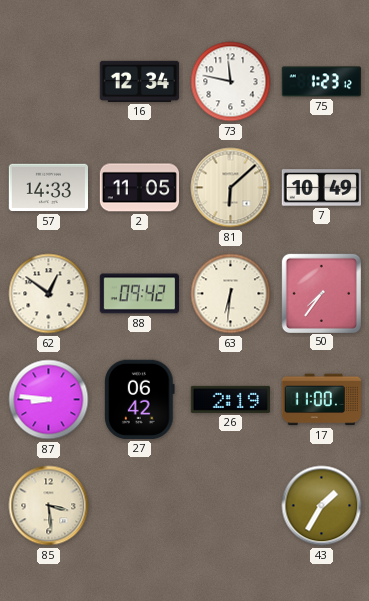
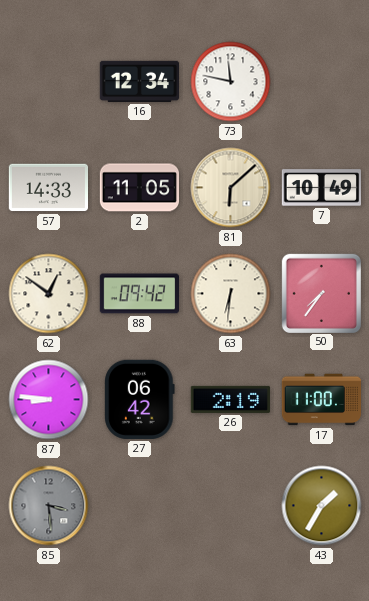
75: 1:23 -> none
85 dial: cream -> grey
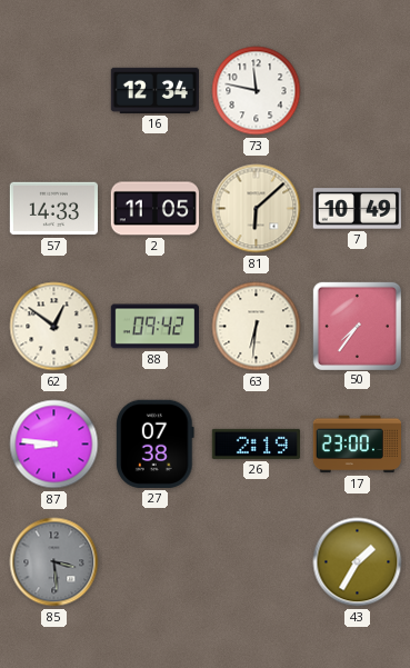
27: 06:42 -> 07:38
17: 11:00 -> 23:00
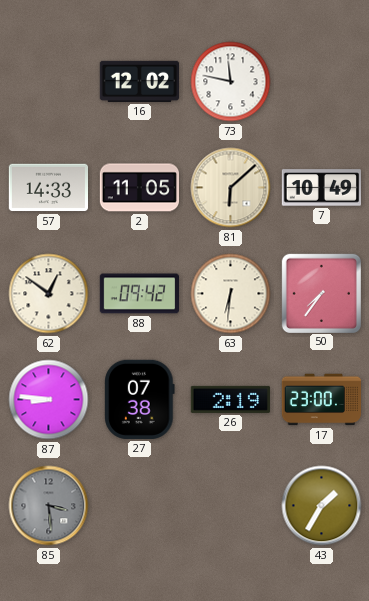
16: 12:34 -> 12:02
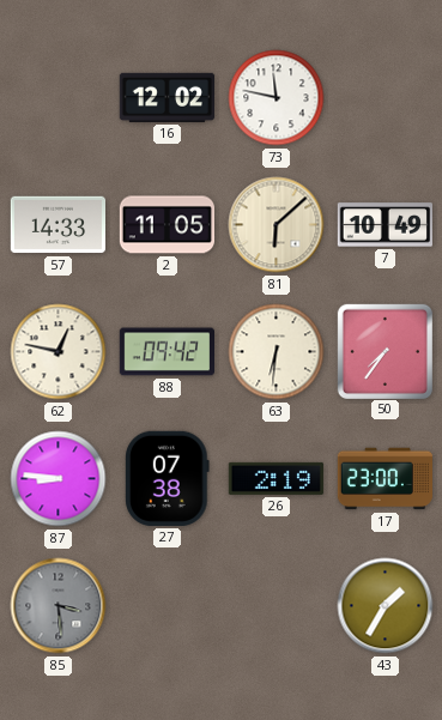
62: 12:51 -> 12:47
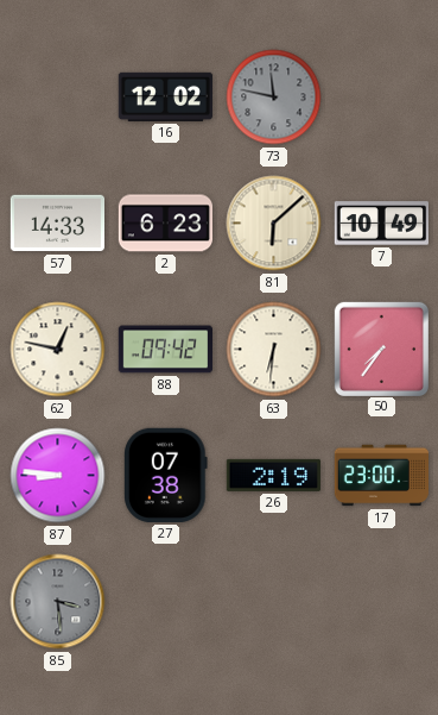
73 dial: white -> grey
2: 11:05 -> 6:23
43: 1:35 -> none
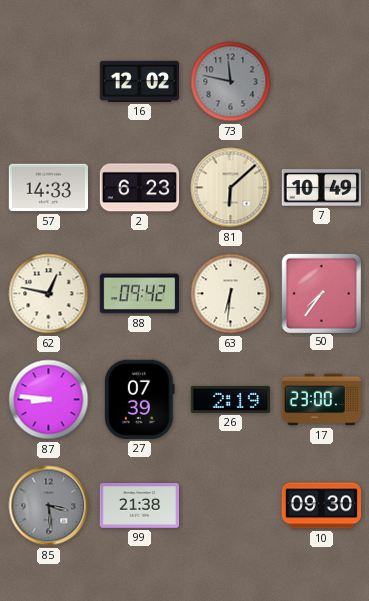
27: 07:38 -> 07:39
99: none -> 21:38
10: none -> 09:30
